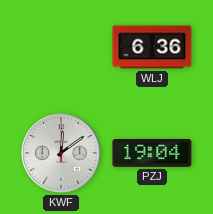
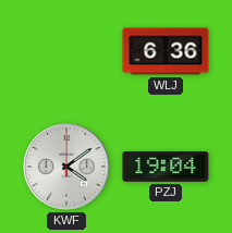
KWF: 12:09 -> 4:09
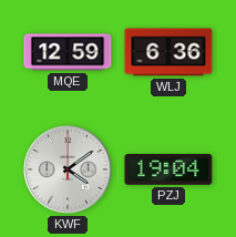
MQE: none -> 12:59
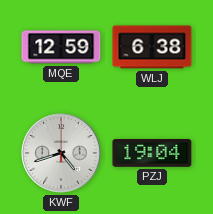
WLJ: 6:36 -> 6:38
KWF: 4:09 -> 4:42
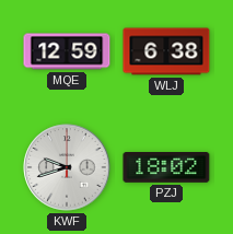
KWF: 4:42 -> 9:42
PZJ: 19:04 -> 18:02
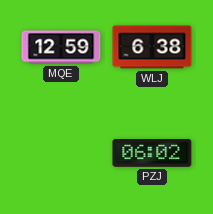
KWF: 9:42 -> none
PZJ: 18:02 -> 06:02
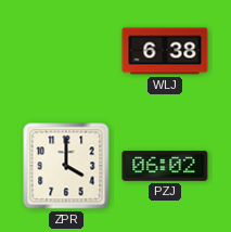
MQE: 12:59 -> none
ZPR: none -> 4:00
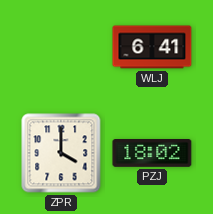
WLJ: 6:38 -> 6:41
PZJ: 06:02 -> 18:02
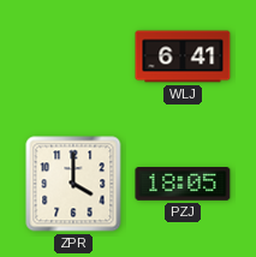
PZJ: 18:02 -> 18:05
